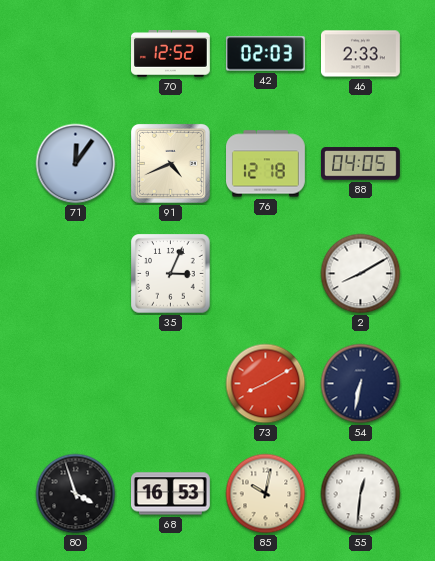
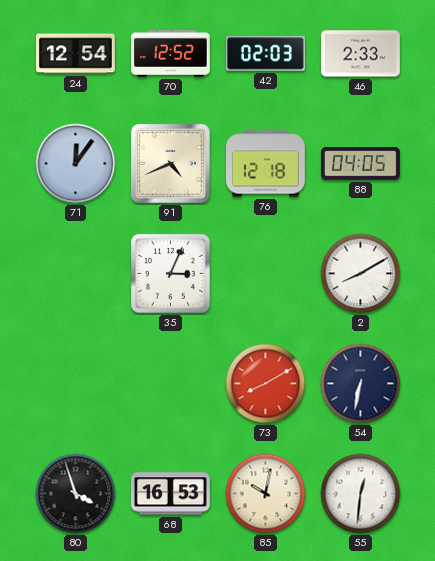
24: none -> 12:54
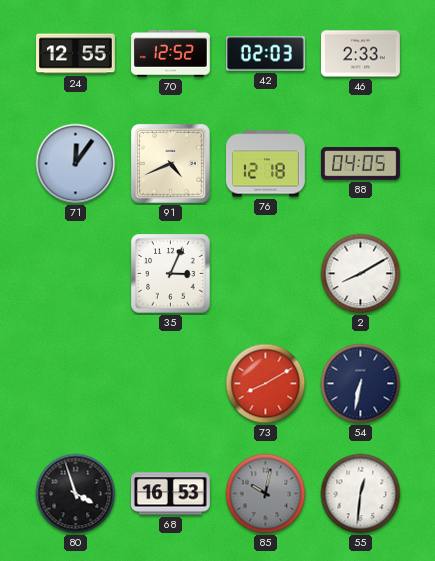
24: 12:54 -> 12:55
85 dial: cream -> grey
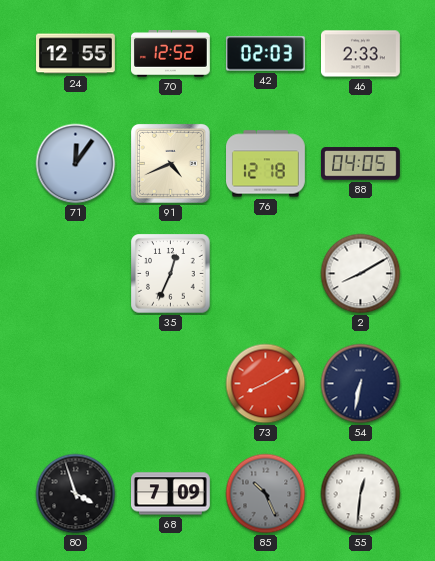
35: 3:04 -> 12:34
68: 16:53 -> 7:09
85: 10:02 -> 10:26
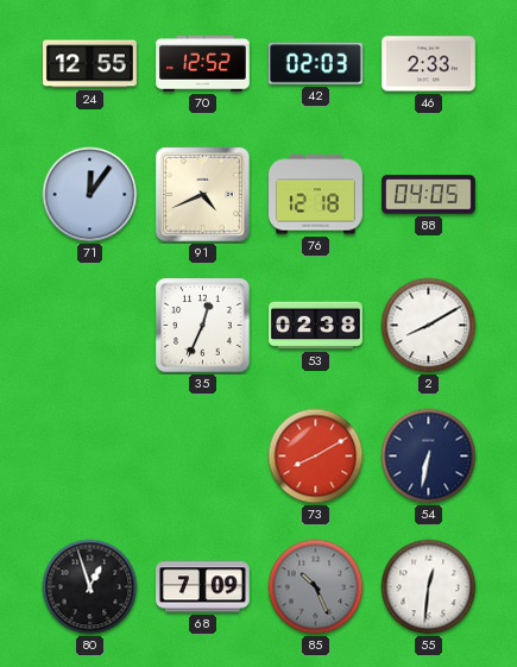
53: none -> 02:38
80: 3:57 -> 12:57
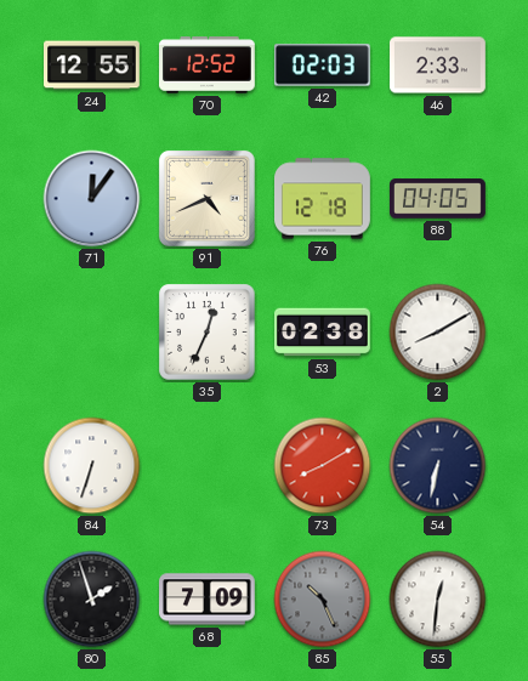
84: none -> 6:33
80: 12:57 -> 1:57
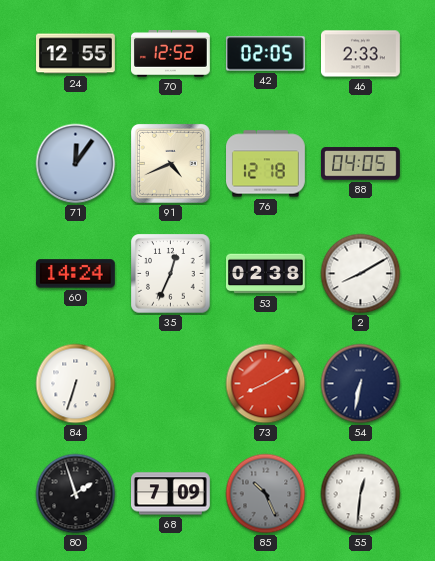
42: 02:03 -> 02:05
60: none -> 14:24
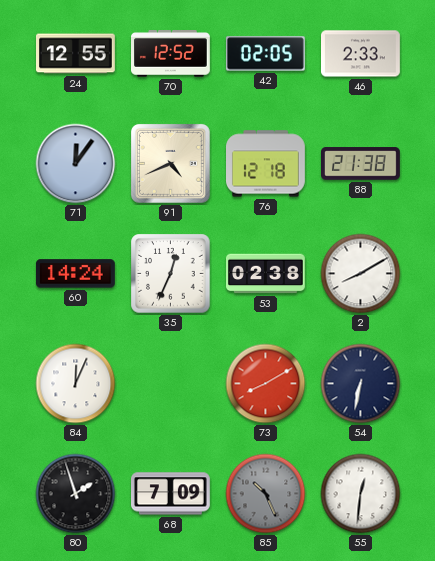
88: 04:05 -> 21:38
84: 6:33 -> 12:04
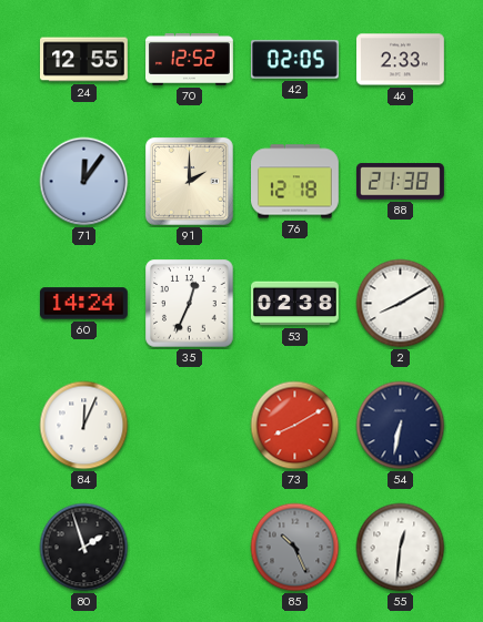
91: 4:41 -> 2:00
68: 7:09 -> none
